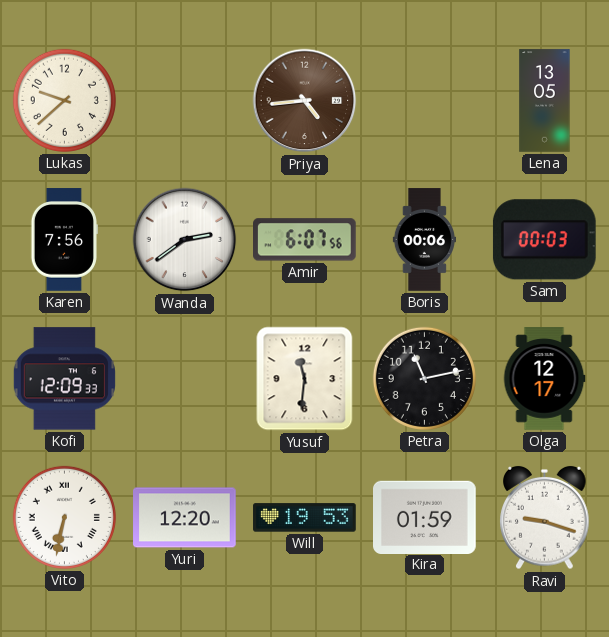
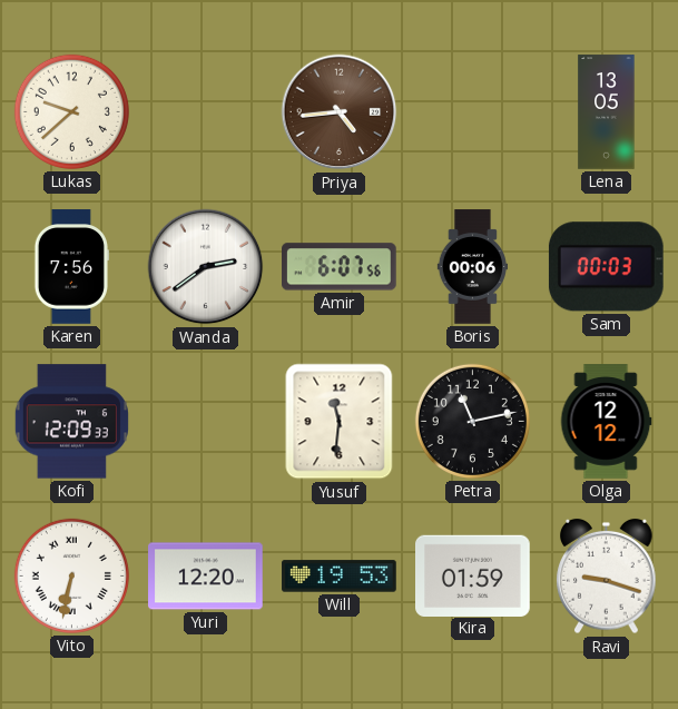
Olga: 12:17 -> 12:12
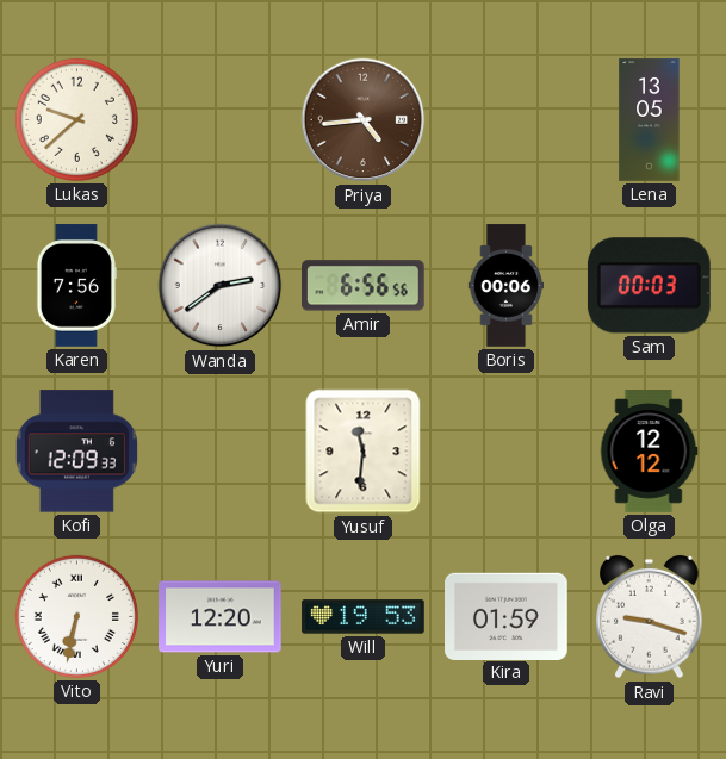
Amir: 6:07 -> 6:56
Petra: 11:13 -> none
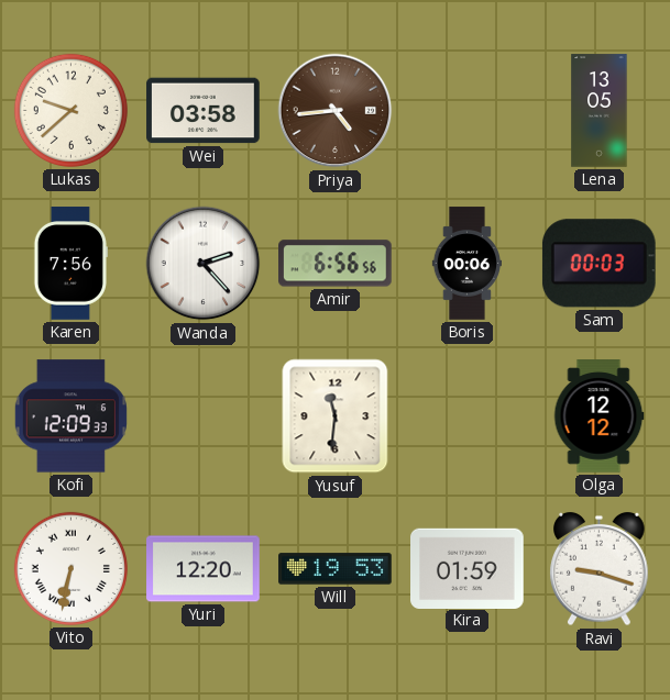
Wei: none -> 03:58
Wanda: 2:39 -> 2:23
